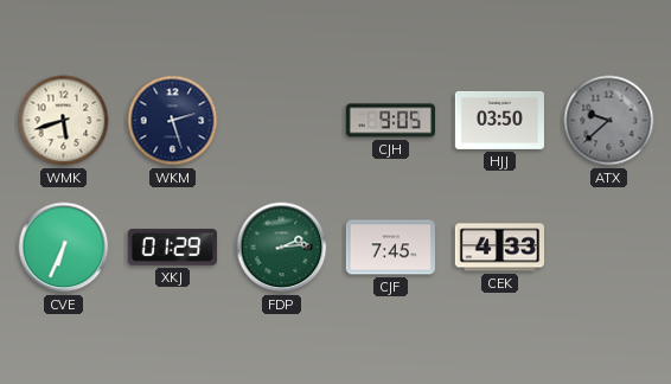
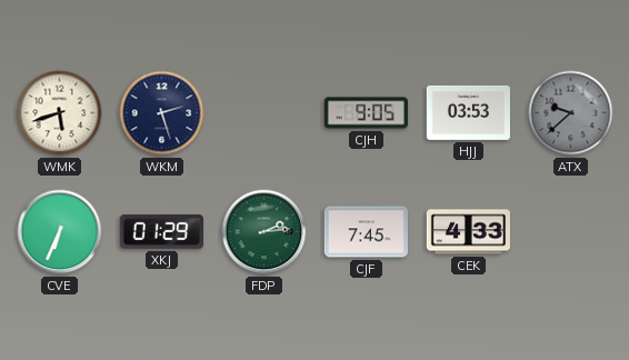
HJJ: 03:50 -> 03:53
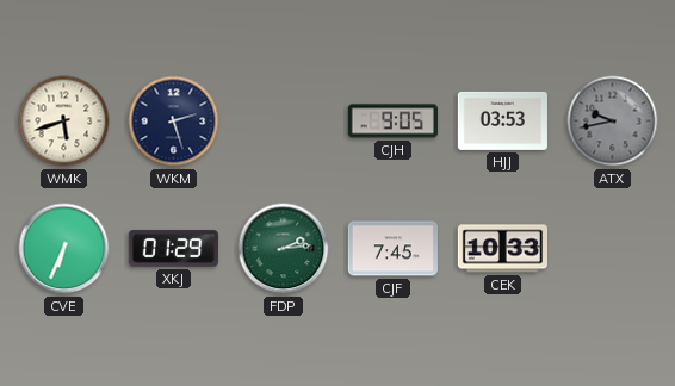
ATX: 9:38 -> 9:43
CEK: 4:33 -> 10:33
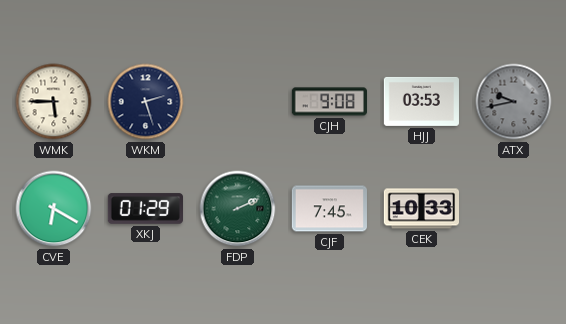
WMK: 5:42 -> 5:45
CJH: 9:05 -> 9:08
CVE: 6:34 -> 6:20
FDP: 2:14 -> 2:11
